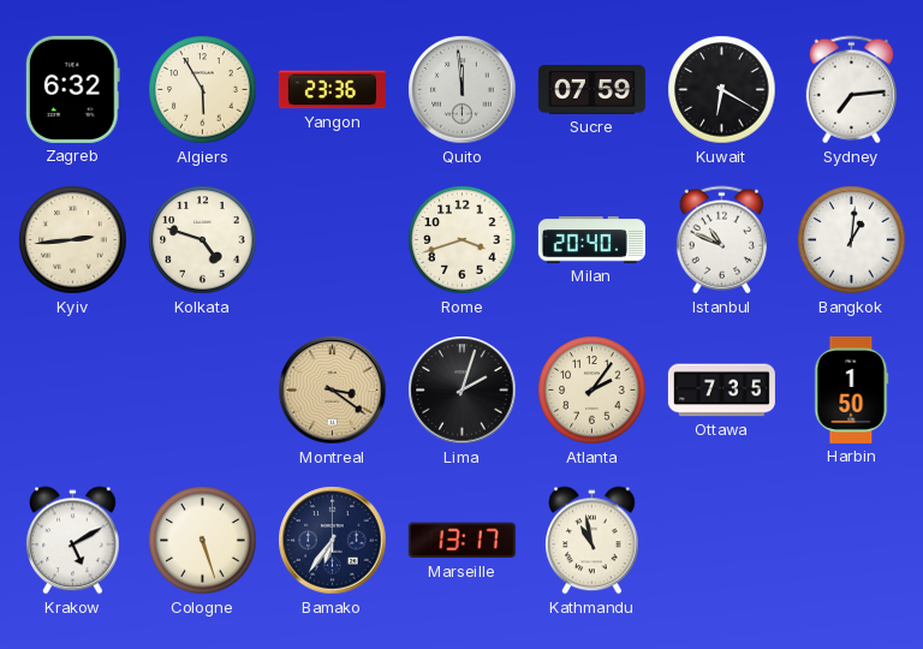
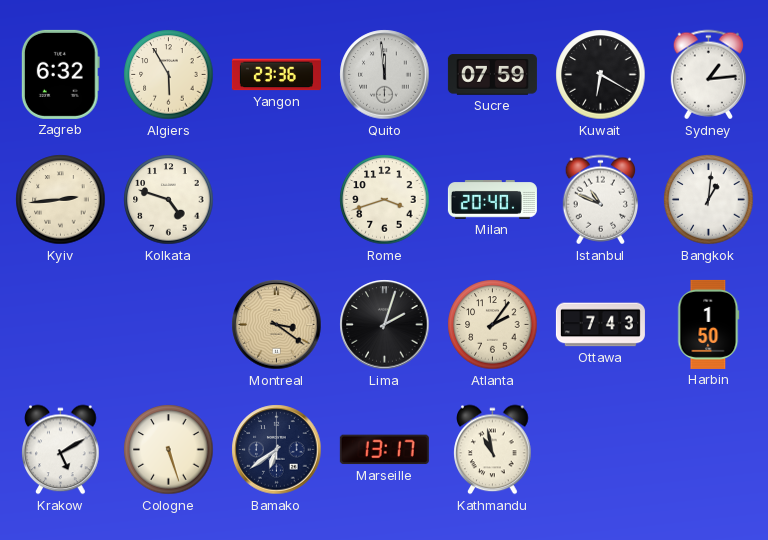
Sydney: 7:14 -> 1:14
Ottawa: 7:35 -> 7:43
Bamako: 6:36 -> 6:39
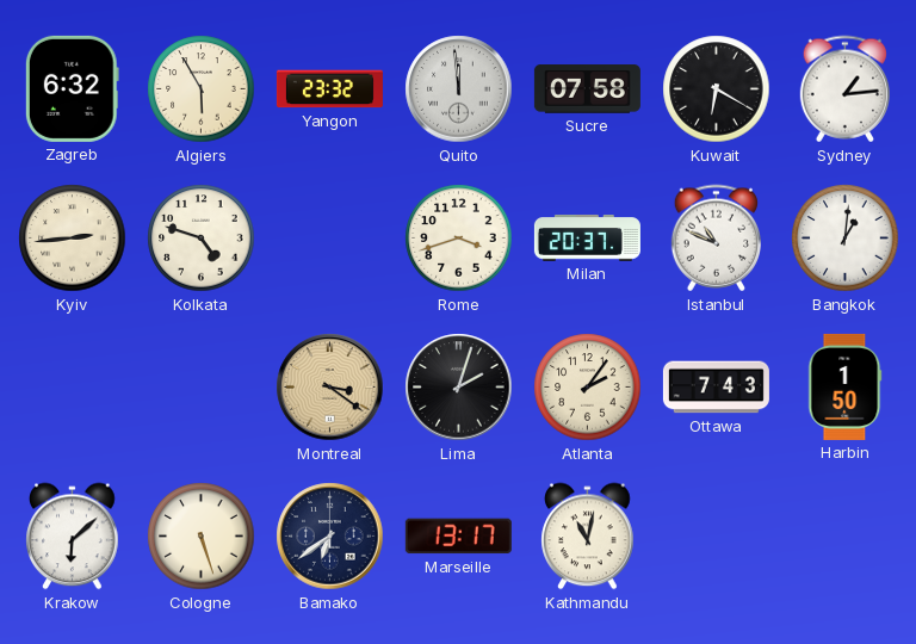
Yangon: 23:36 -> 23:32
Sucre: 07:59 -> 07:58
Milan: 20:40 -> 20:37
Krakow: 5:10 -> 6:08
Kathmandu: 10:58 -> 11:02
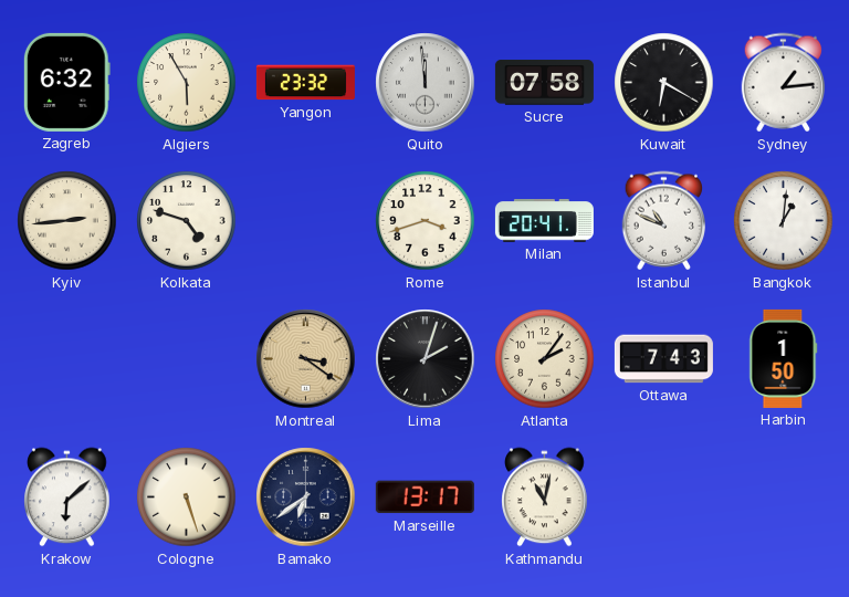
Milan: 20:37 -> 20:41
